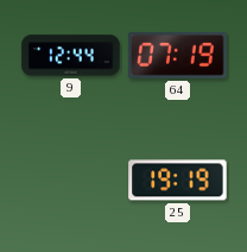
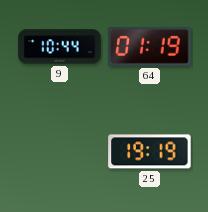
9: 12:44 -> 10:44
64: 07:19 -> 01:19
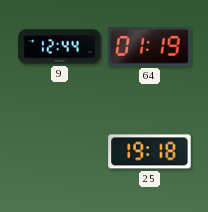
9: 10:44 -> 12:44
25: 19:19 -> 19:18
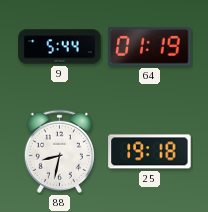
9: 12:44 -> 5:44
88: none -> 8:32
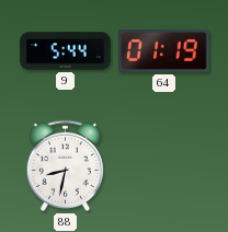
25: 19:18 -> none
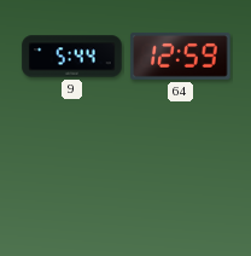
64: 01:19 -> 12:59
88: 8:32 -> none
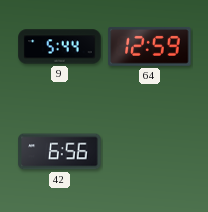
42: none -> 6:56
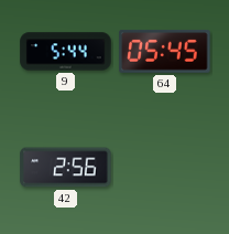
64: 12:59 -> 05:45
42: 6:56 -> 2:56
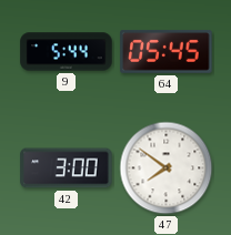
42: 2:56 -> 3:00
47: none -> 7:51
